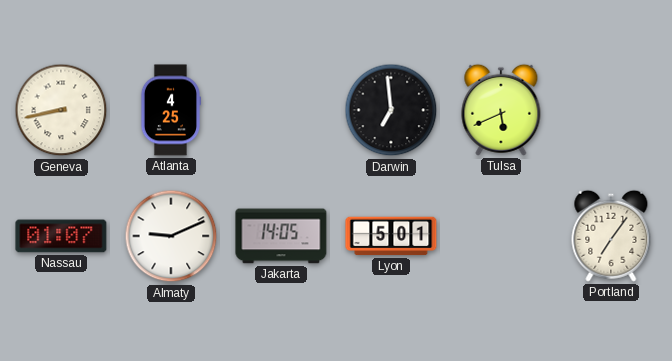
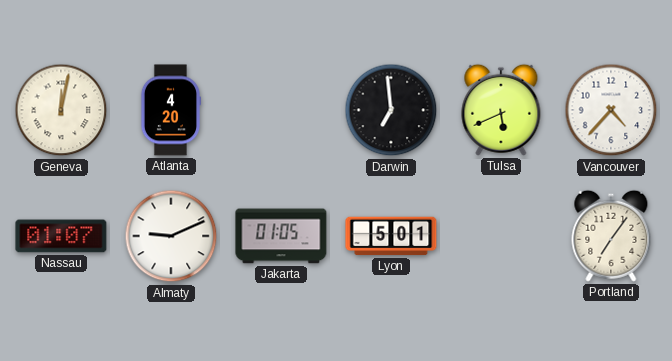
Geneva: 8:43 -> 12:02
Atlanta: 4:25 -> 4:20
Vancouver: none -> 4:37
Jakarta: 14:05 -> 01:05
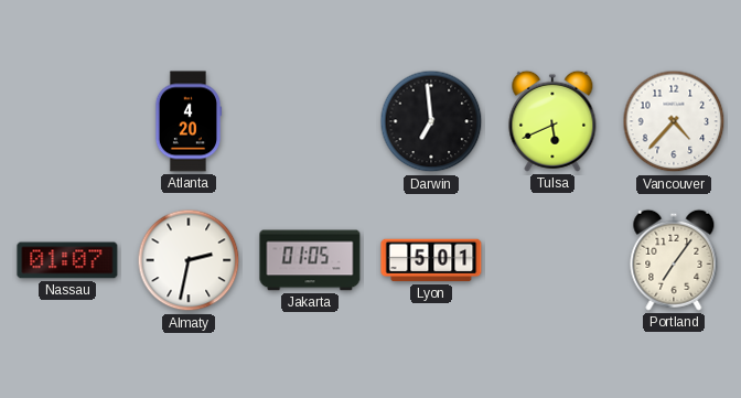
Geneva: 12:02 -> none
Almaty: 9:11 -> 2:32
